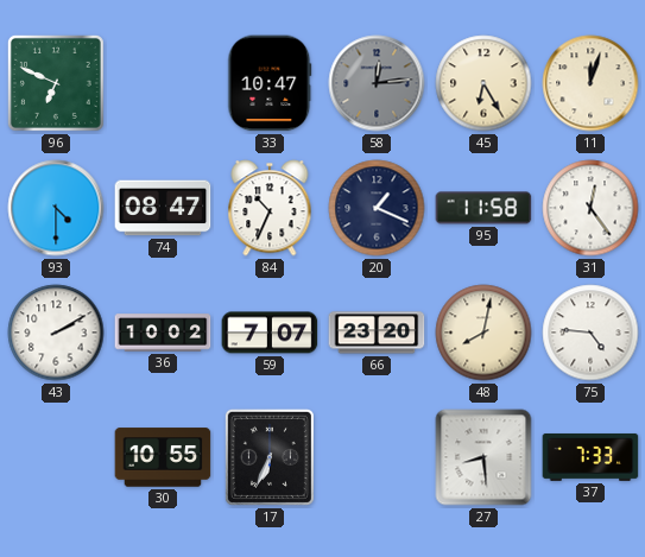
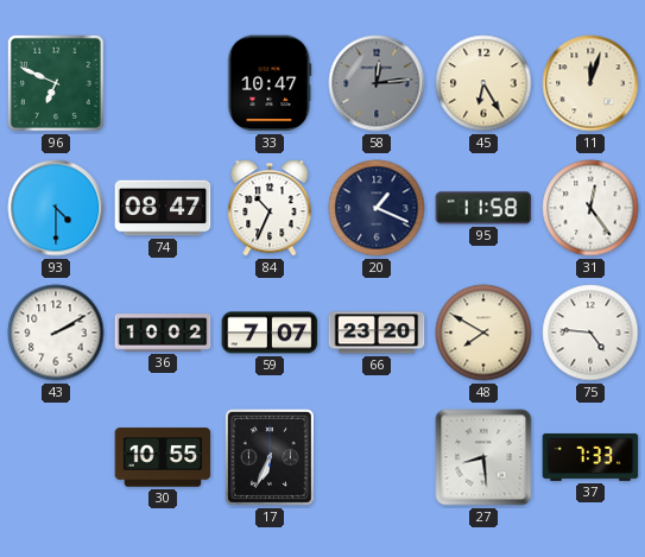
48: 8:02 -> 7:50
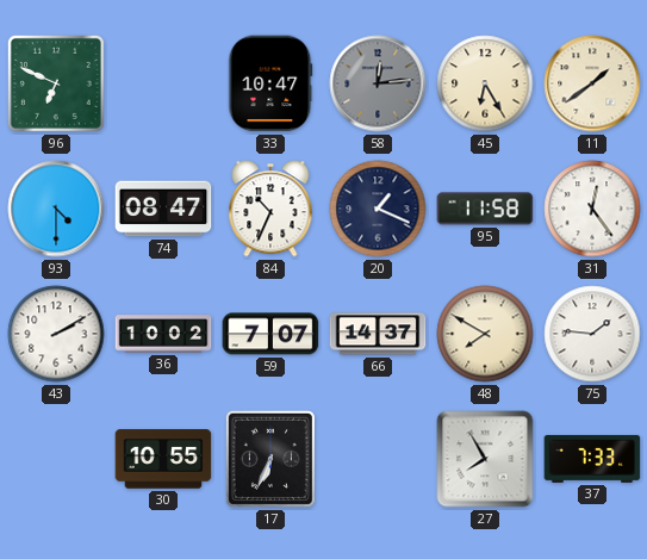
11: 12:03 -> 1:39
66: 23:20 -> 14:37
75: 4:46 -> 1:46
27: 8:29 -> 7:55
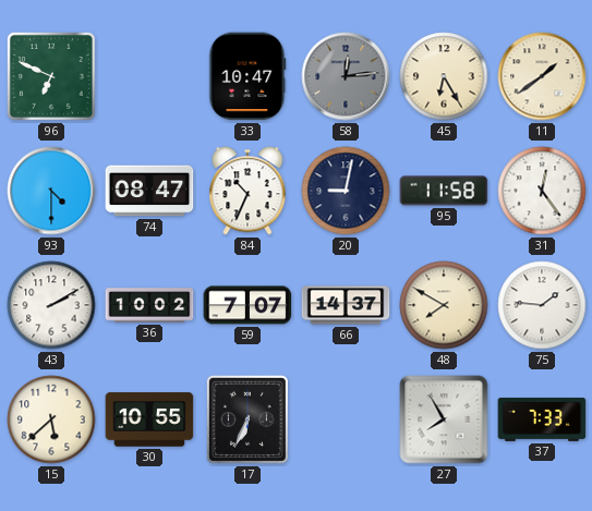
20: 1:19 -> 9:02
15: none -> 5:38
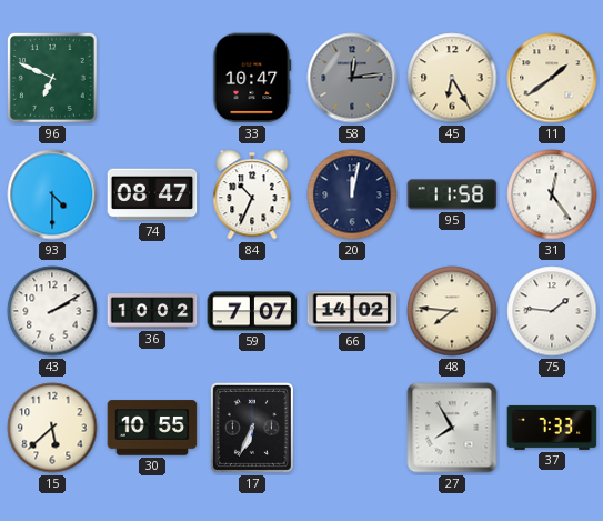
20: 9:02 -> 12:02
66: 14:37 -> 14:02
48: 7:50 -> 7:46
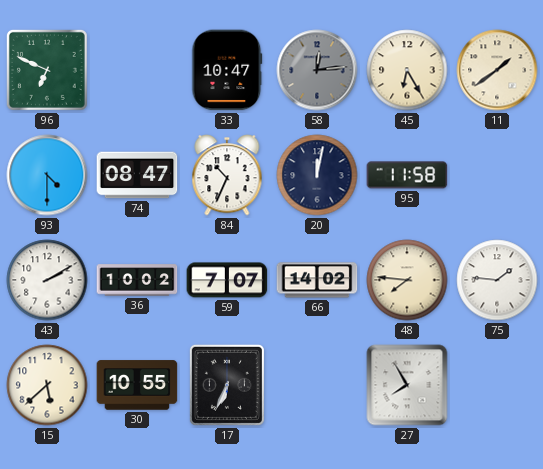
31: 12:24 -> none
37: 7:33 -> none
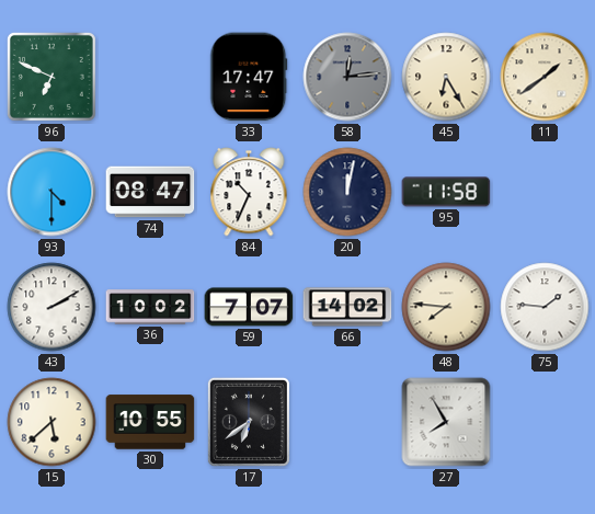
33: 10:47 -> 17:47
17: 6:34 -> 6:39
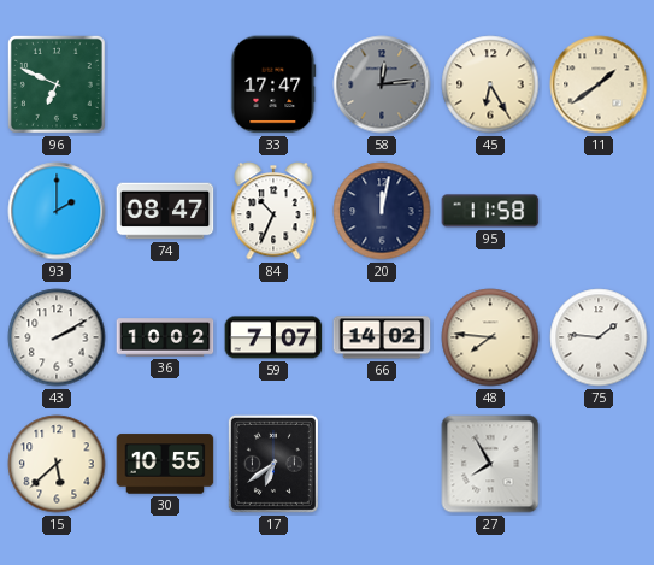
93: 4:30 -> 2:00
